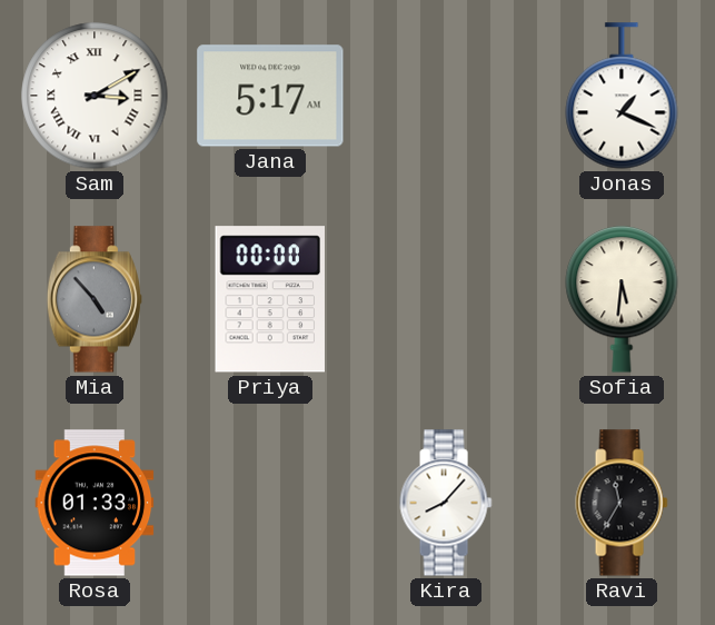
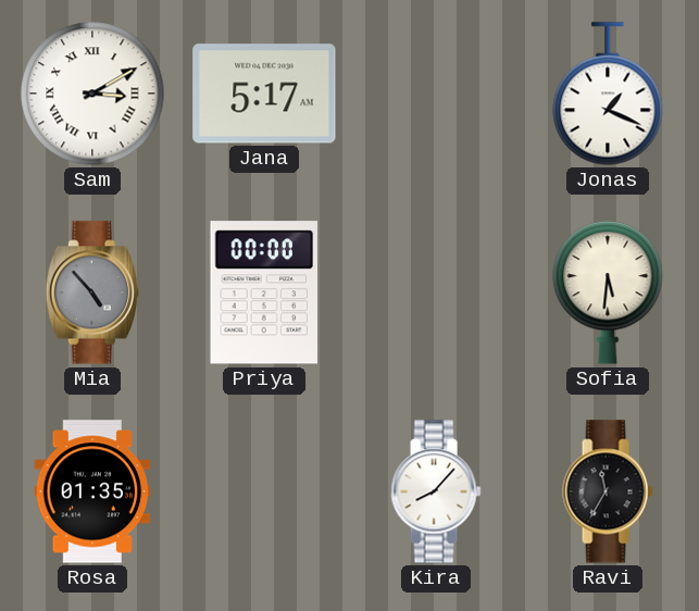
Rosa: 01:33 -> 01:35
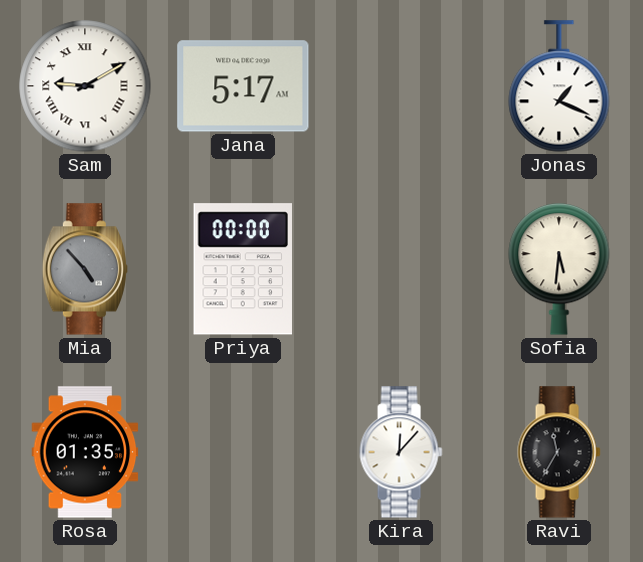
Sam: 3:10 -> 9:10
Kira: 8:07 -> 12:07
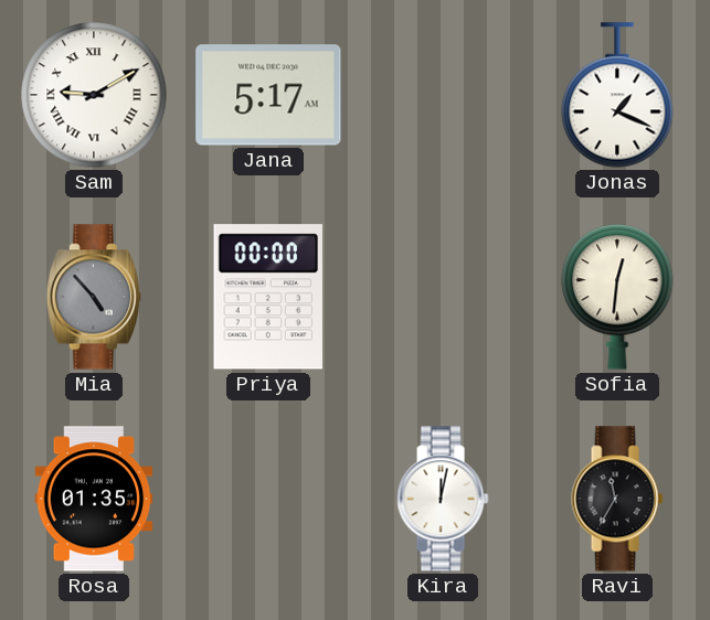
Sofia: 5:31 -> 12:31
Kira: 12:07 -> 12:02
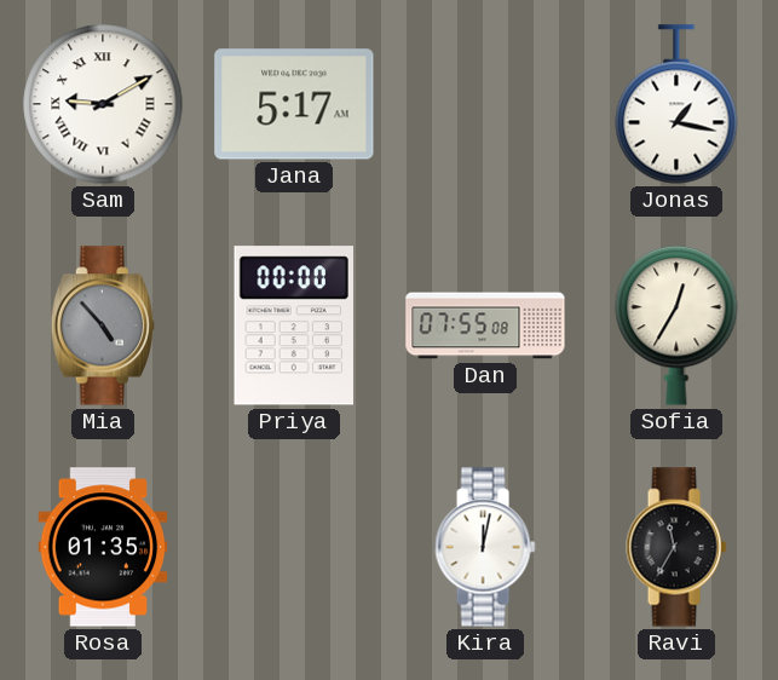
Jonas: 1:19 -> 1:17
Dan: none -> 07:55
Sofia: 12:31 -> 12:35
